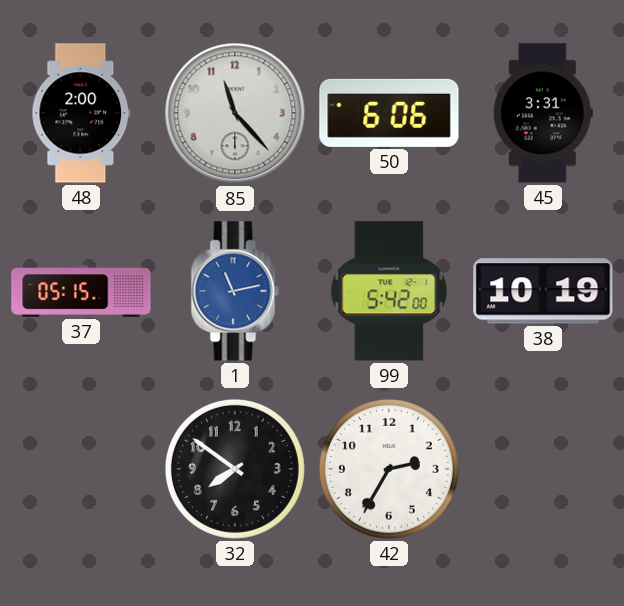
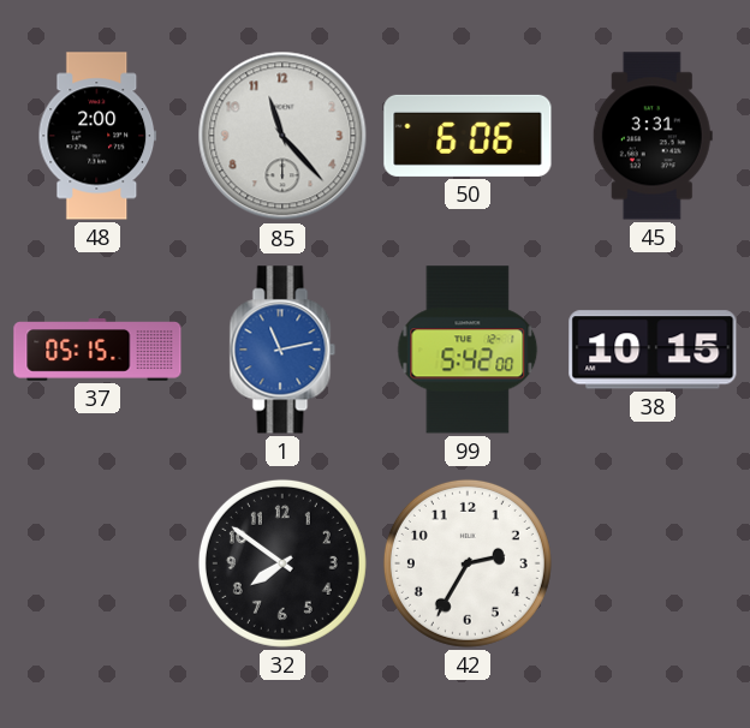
38: 10:19 -> 10:15
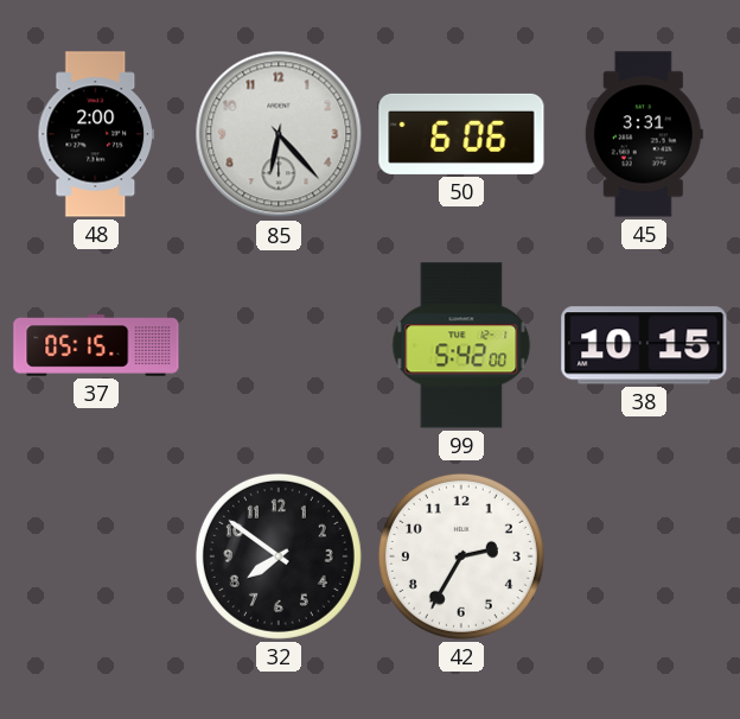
85: 11:23 -> 6:23
1: 11:13 -> none
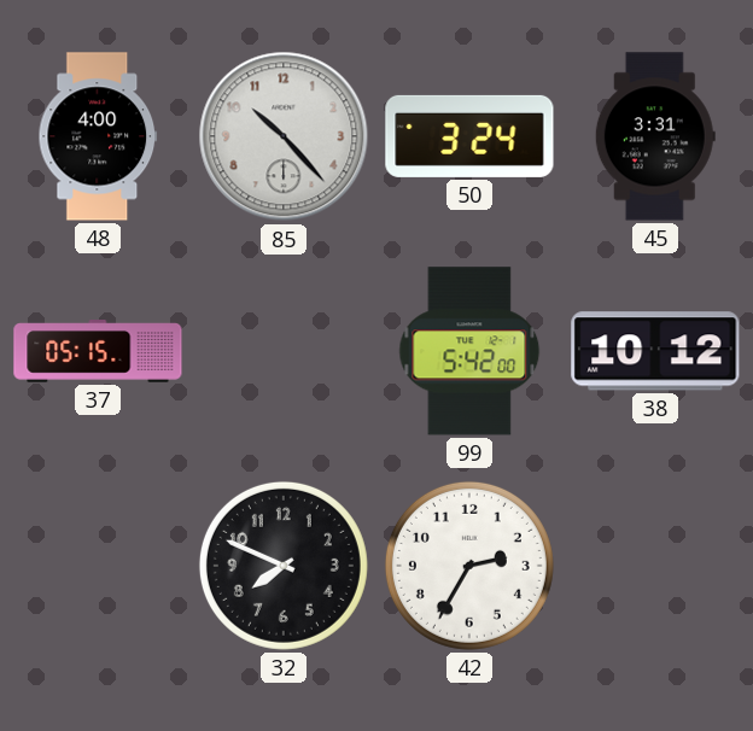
48: 2:00 -> 4:00
85: 6:23 -> 10:23
50: 6:06 -> 3:24
38: 10:15 -> 10:12
32: 7:51 -> 7:49
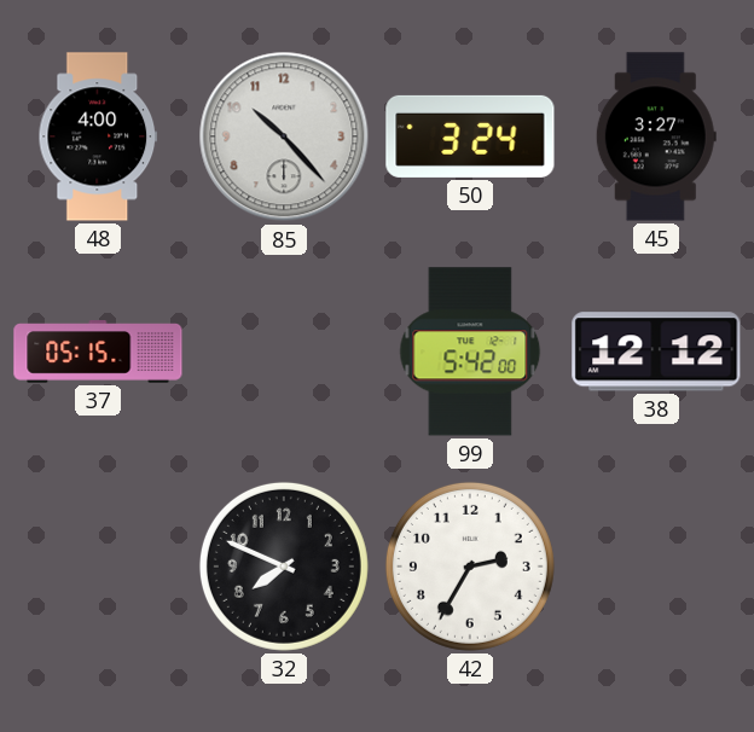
45: 3:31 -> 3:27
38: 10:12 -> 12:12
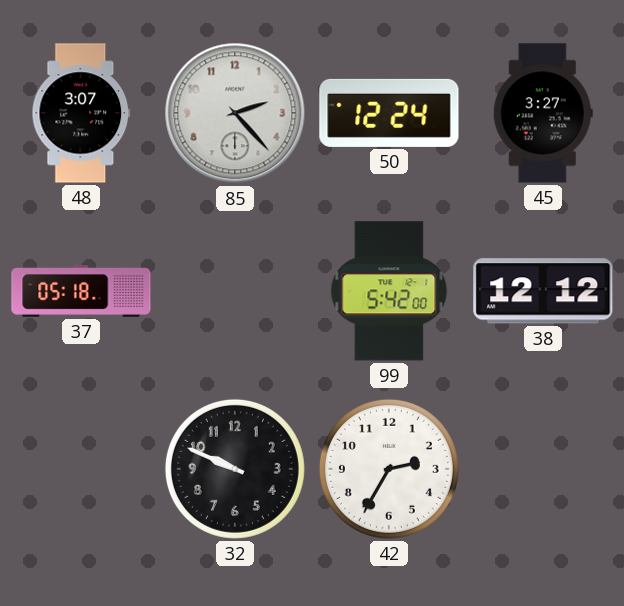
48: 4:00 -> 3:07
85: 10:23 -> 2:23
50: 3:24 -> 12:24
37: 05:15 -> 05:18
32: 7:49 -> 9:49
